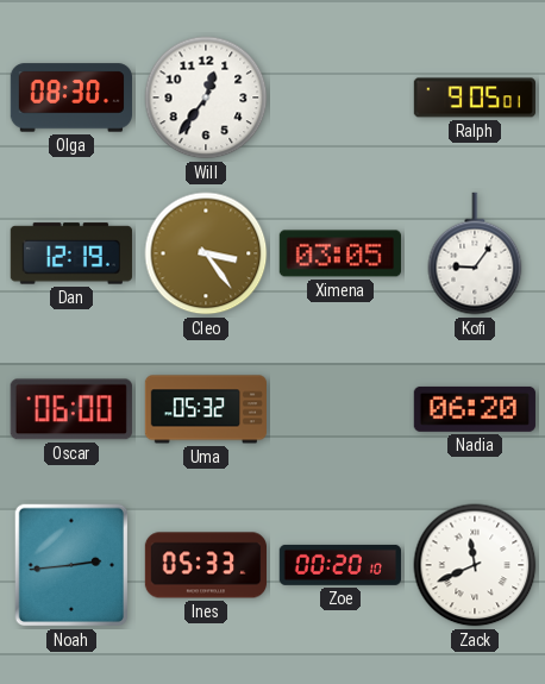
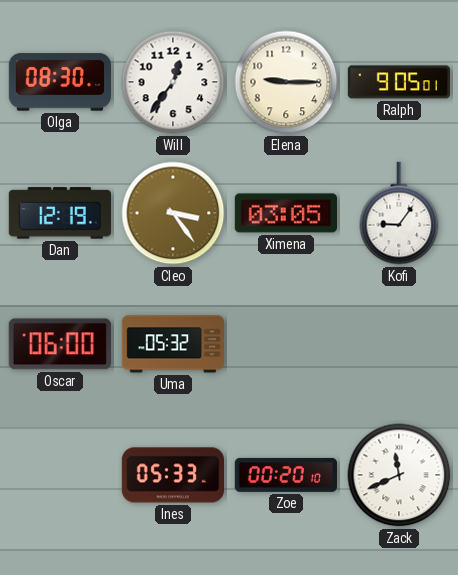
Elena: none -> 9:15
Nadia: 06:20 -> none
Noah: 2:44 -> none
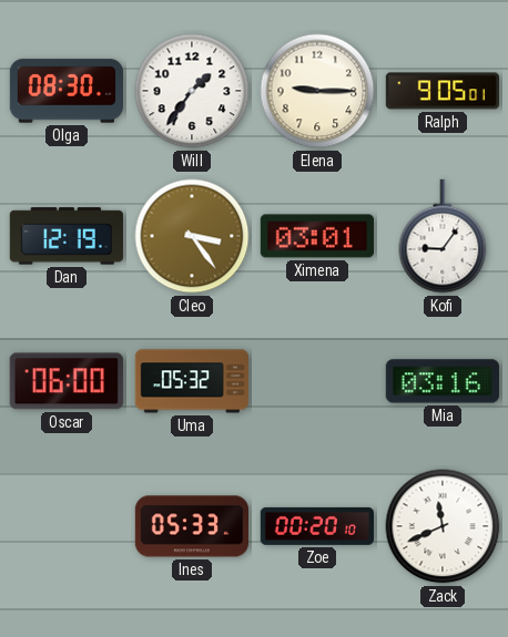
Will: 12:36 -> 1:36
Ximena: 03:05 -> 03:01
Mia: none -> 03:16
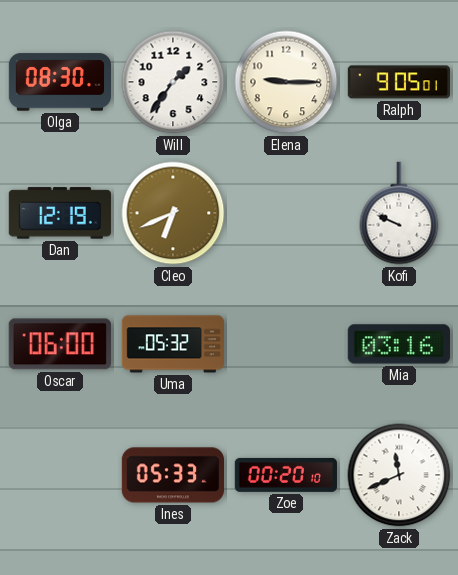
Cleo: 3:24 -> 6:41
Ximena: 03:01 -> none
Kofi: 9:06 -> 9:49
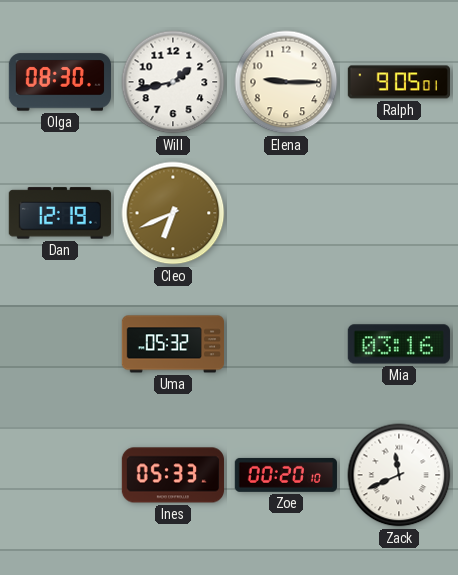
Will: 1:36 -> 1:43
Kofi: 9:49 -> none
Oscar: 06:00 -> none
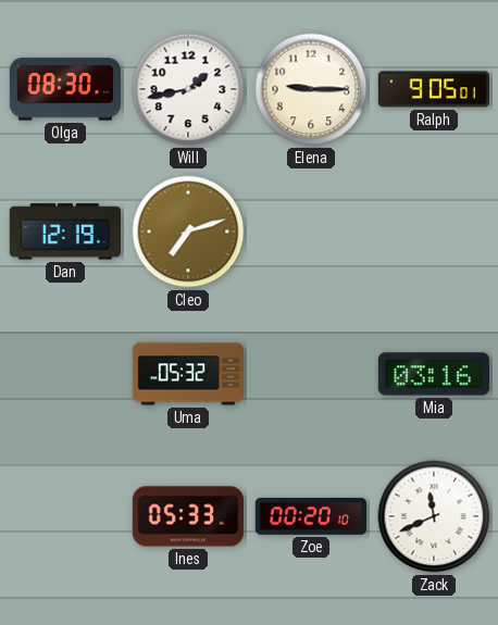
Cleo: 6:41 -> 7:12
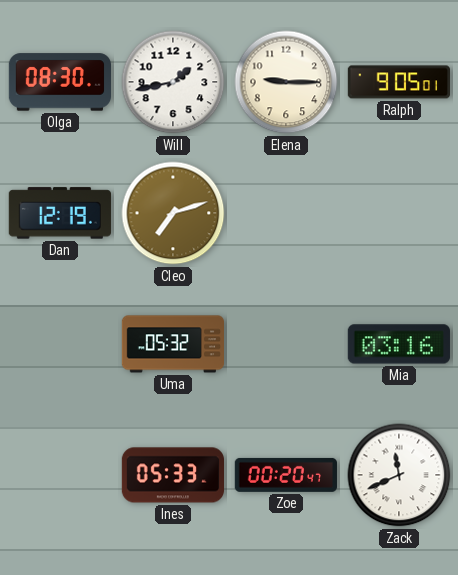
Zoe: 00:20:10 -> 00:20:47
